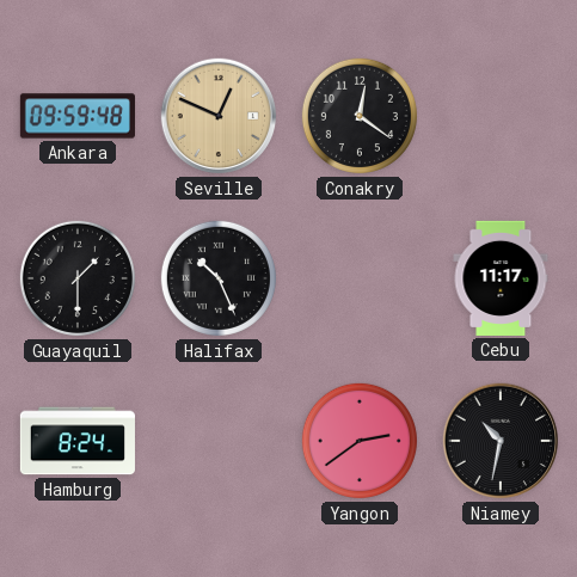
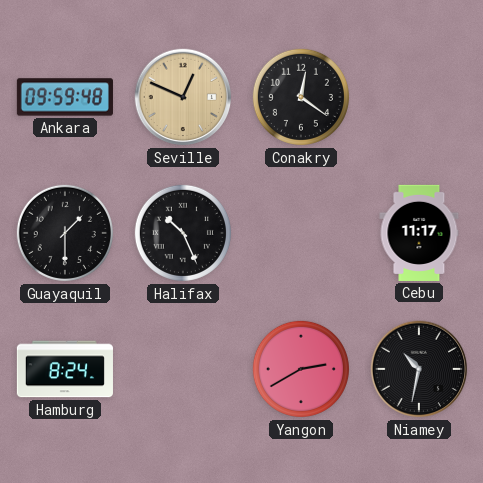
Yangon: 2:39 -> 2:40
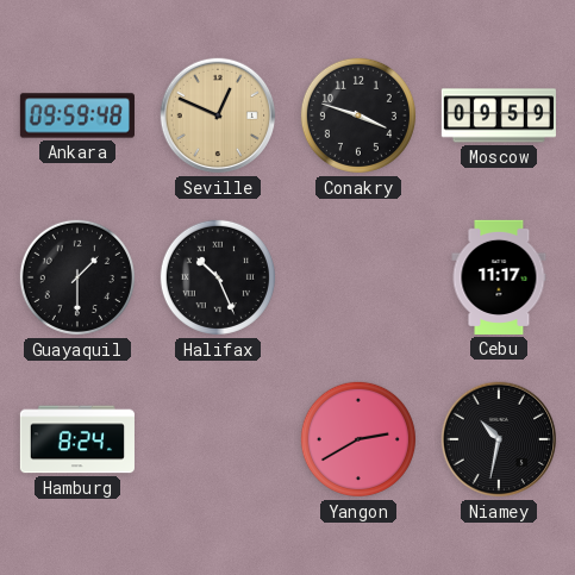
Conakry: 12:21 -> 3:48
Moscow: none -> 09:59
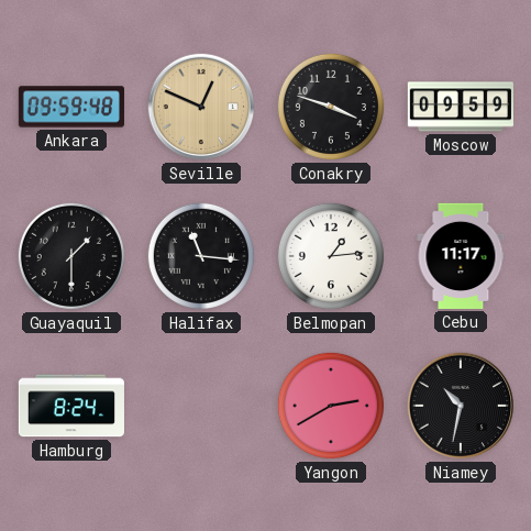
Halifax: 10:26 -> 11:16
Belmopan: none -> 1:14
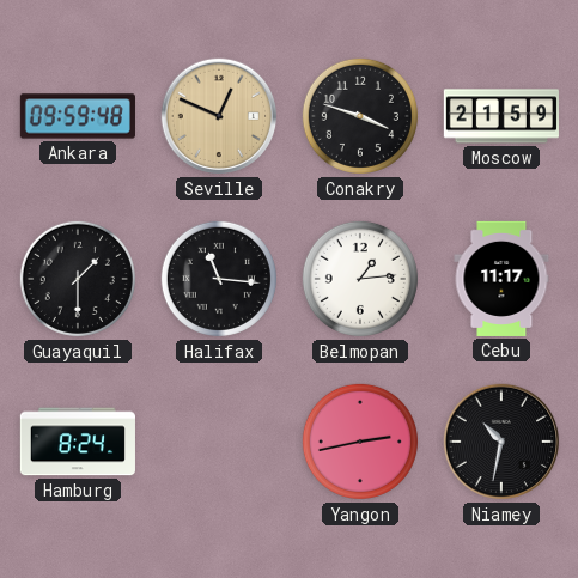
Moscow: 09:59 -> 21:59
Yangon: 2:40 -> 2:43
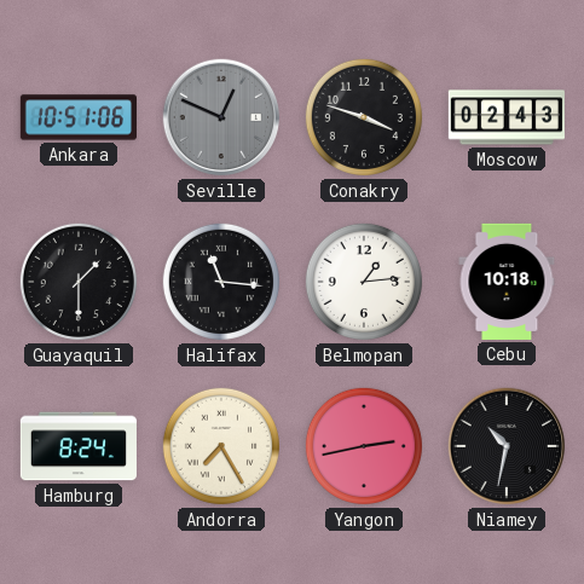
Ankara: 09:59 -> 10:51
Seville dial: champagne -> grey
Moscow: 21:59 -> 02:43
Cebu: 11:17 -> 10:18
Andorra: none -> 7:25
